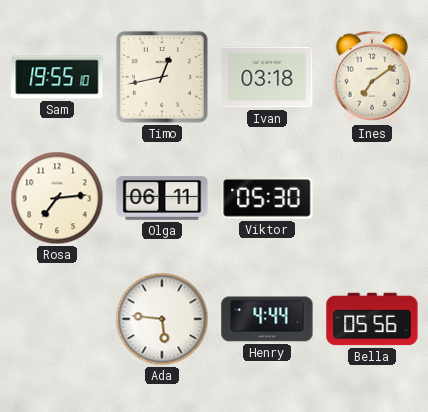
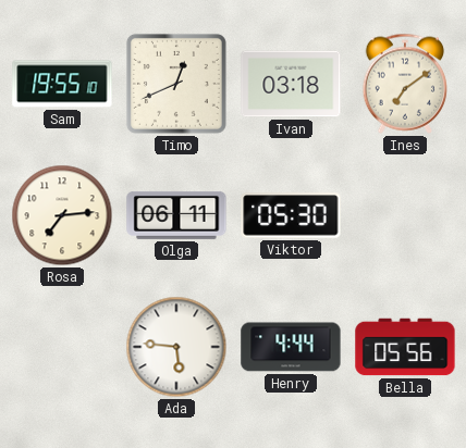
Timo: 12:43 -> 12:41
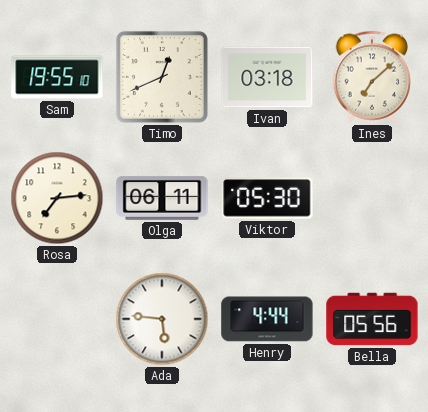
Ines: 7:09 -> 7:08
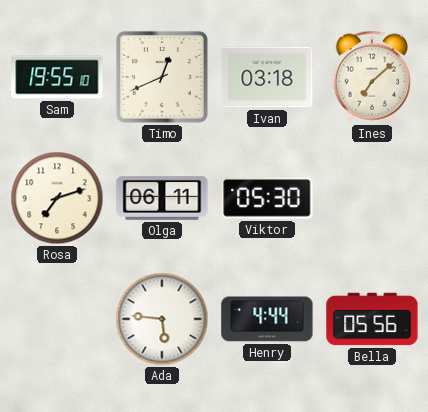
Rosa: 7:14 -> 7:12
